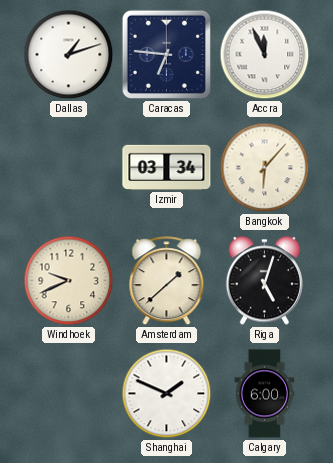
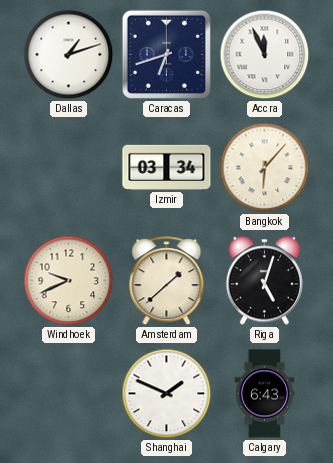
Caracas: 6:46 -> 6:42
Calgary: 6:00 -> 6:43
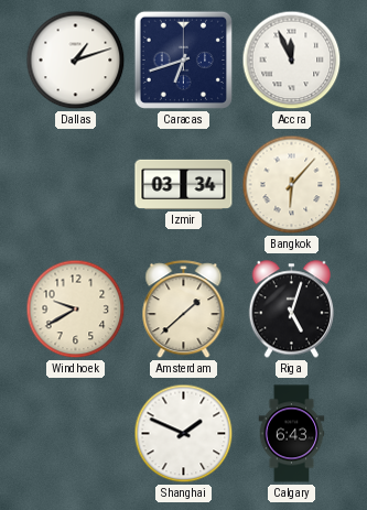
Windhoek: 9:41 -> 9:40
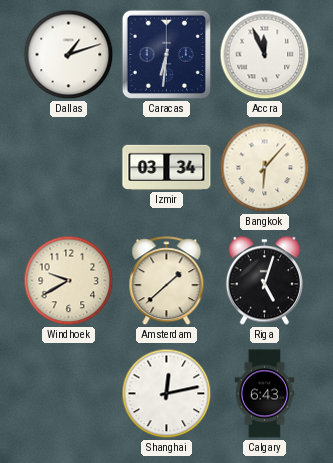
Caracas: 6:42 -> 6:31
Shanghai: 1:49 -> 12:13
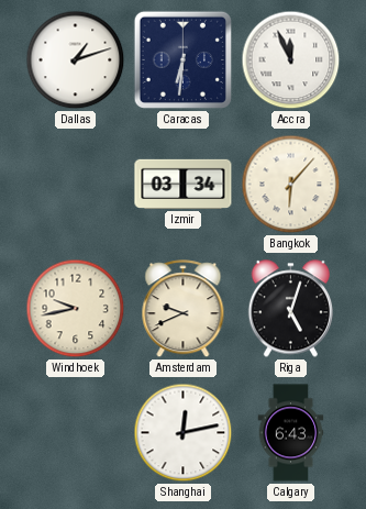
Windhoek: 9:40 -> 9:43
Amsterdam: 1:38 -> 9:41
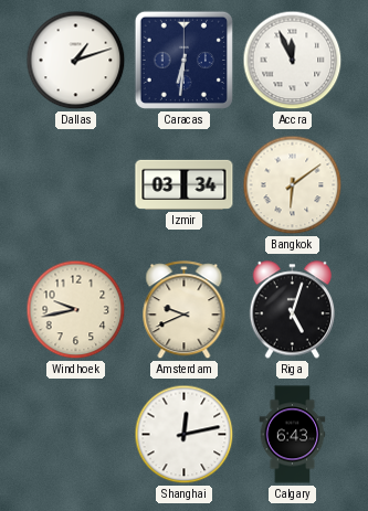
Bangkok: 6:07 -> 6:09
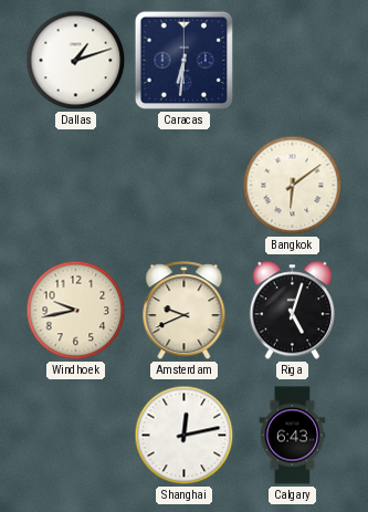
Accra: 11:56 -> none
Izmir: 03:34 -> none
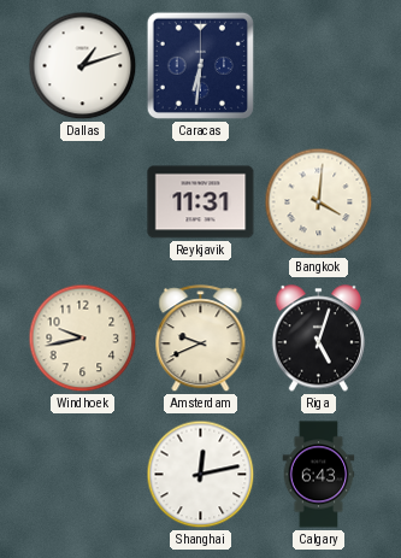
Reykjavik: none -> 11:31
Bangkok: 6:09 -> 4:01
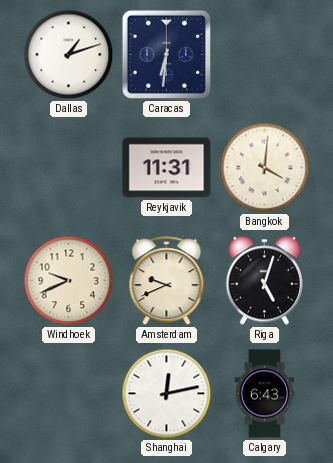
Windhoek: 9:43 -> 9:41
